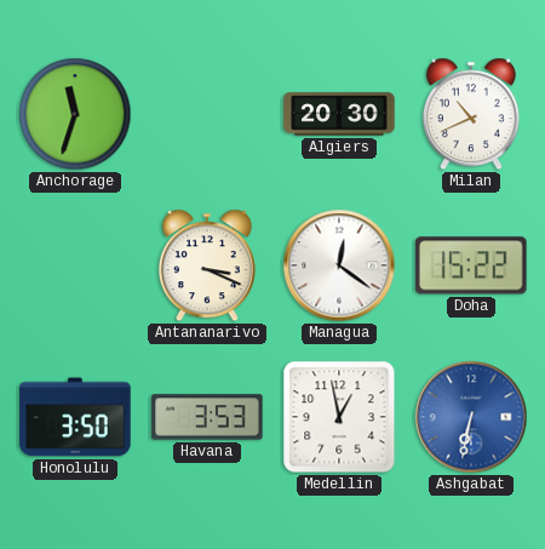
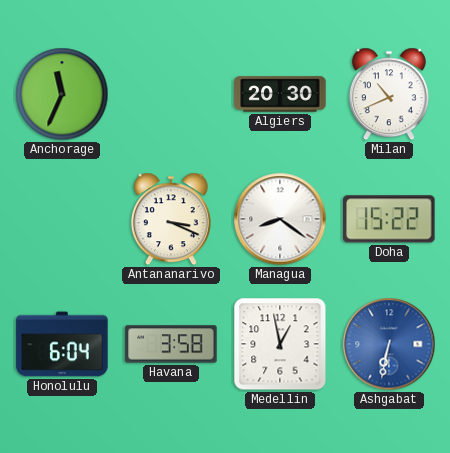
Anchorage: 11:33 -> 11:34
Managua: 12:21 -> 8:21
Honolulu: 3:50 -> 6:04
Havana: 3:53 -> 3:58
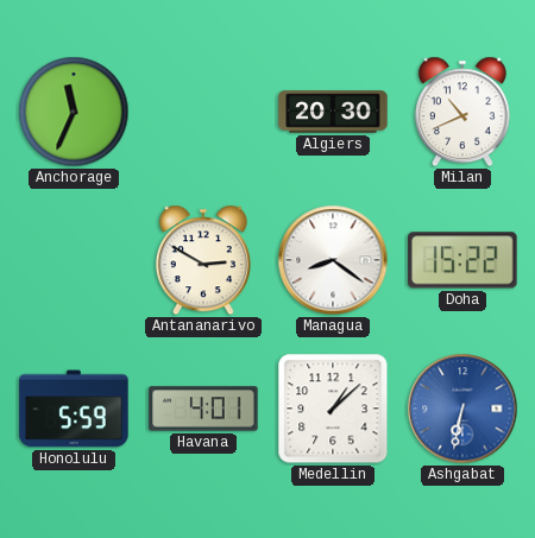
Antananarivo: 3:19 -> 2:50
Honolulu: 6:04 -> 5:59
Havana: 3:58 -> 4:01
Medellin: 12:58 -> 1:08
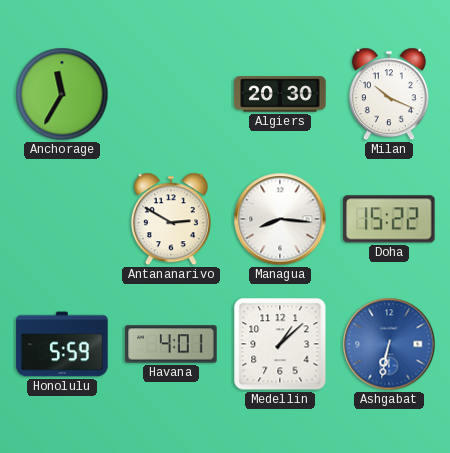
Anchorage: 11:34 -> 11:35
Milan: 10:41 -> 10:19
Managua: 8:21 -> 8:16
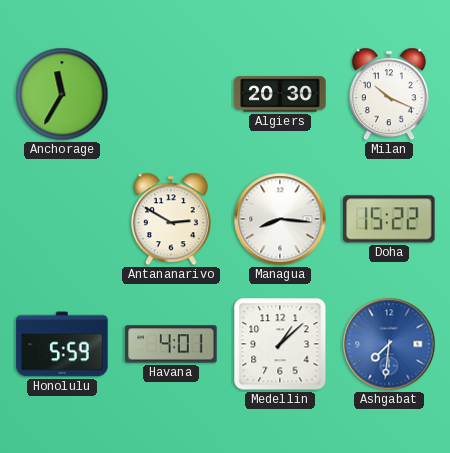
Ashgabat: 6:32 -> 7:31
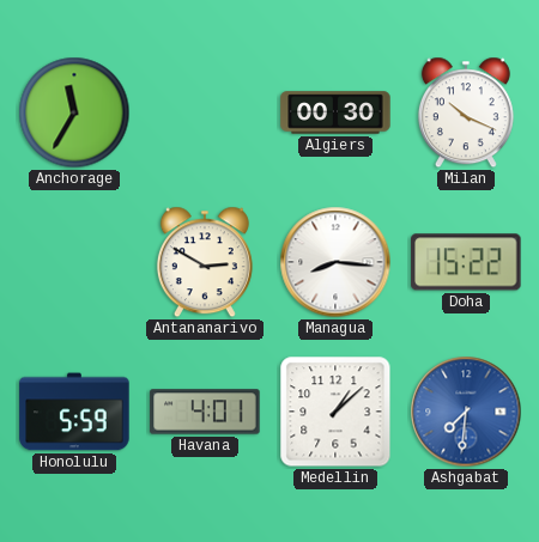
Algiers: 20:30 -> 00:30
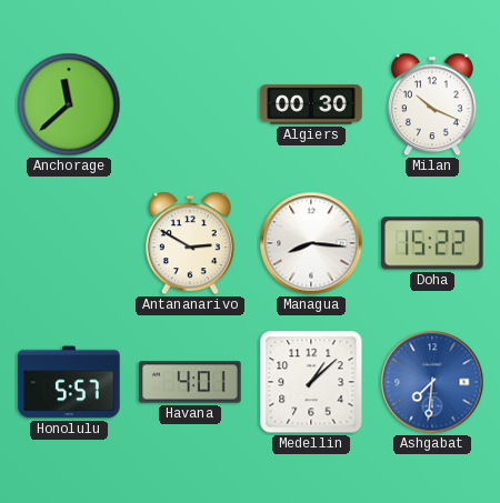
Anchorage: 11:35 -> 11:38
Honolulu: 5:59 -> 5:57
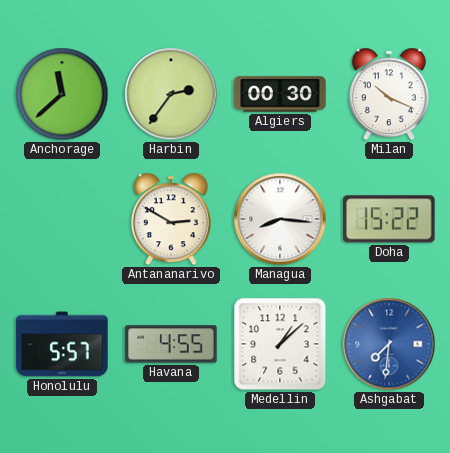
Harbin: none -> 2:36
Havana: 4:01 -> 4:55
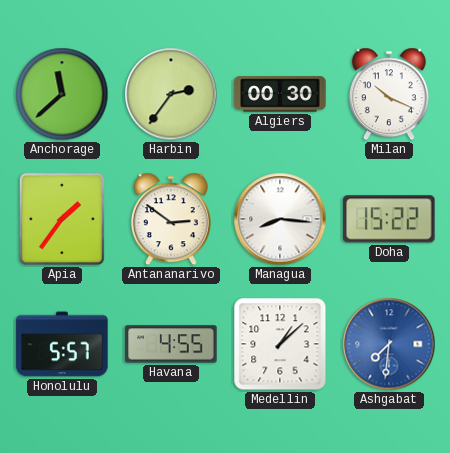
Apia: none -> 1:36
Antananarivo: 2:50 -> 2:51
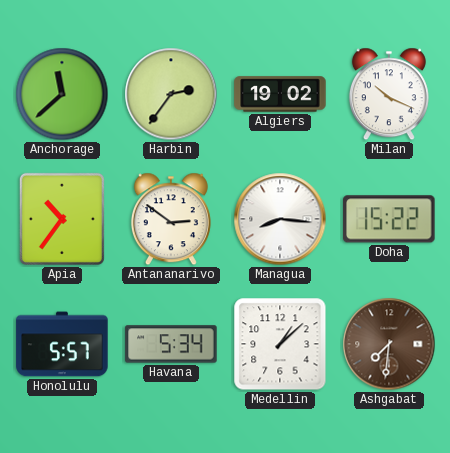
Algiers: 00:30 -> 19:02
Apia: 1:36 -> 10:36
Havana: 4:55 -> 5:34
Ashgabat dial: blue -> brown
